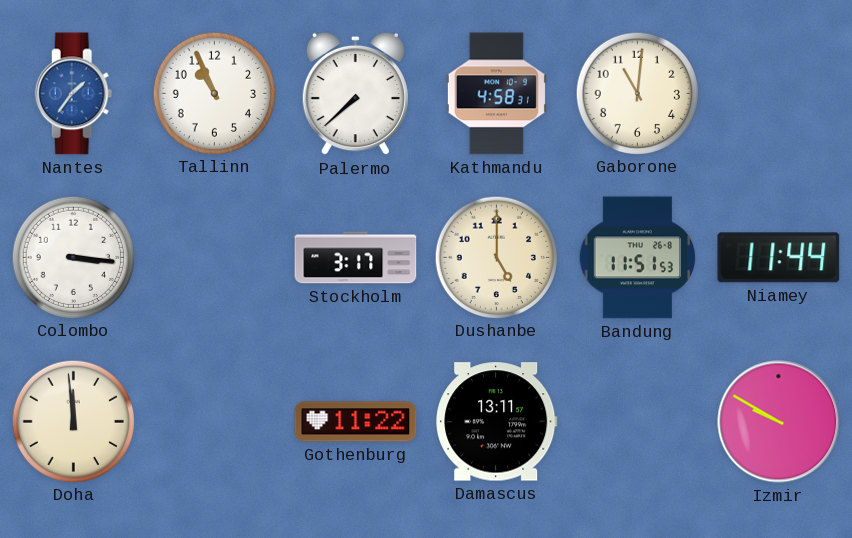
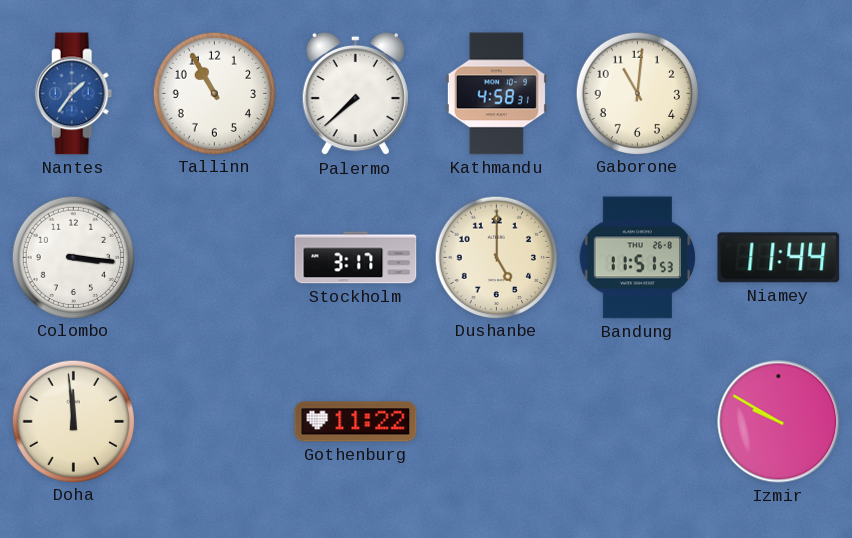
Tallinn: 10:56 -> 10:55
Damascus: 13:11 -> none
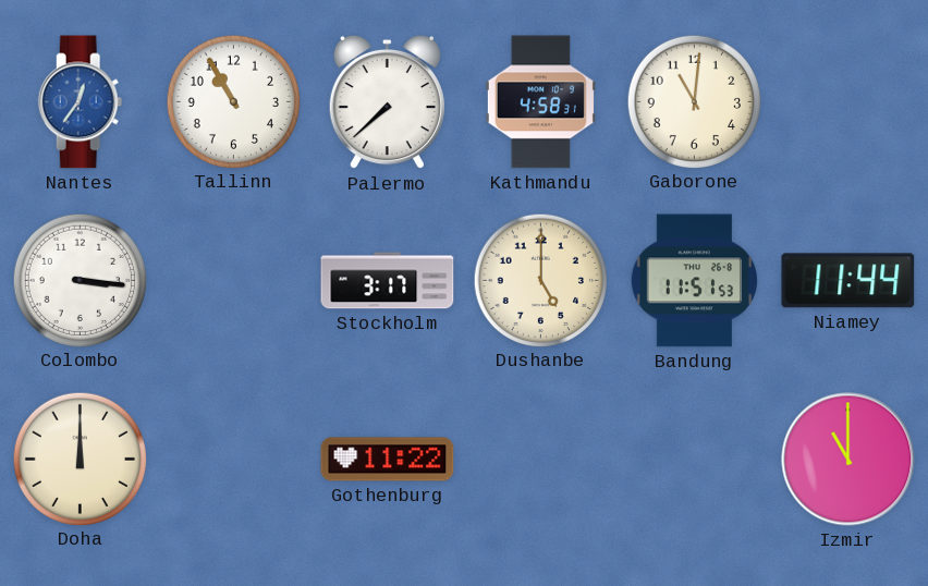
Nantes: 1:36 -> 12:36
Doha: 11:59 -> 12:00
Izmir: 9:50 -> 11:00
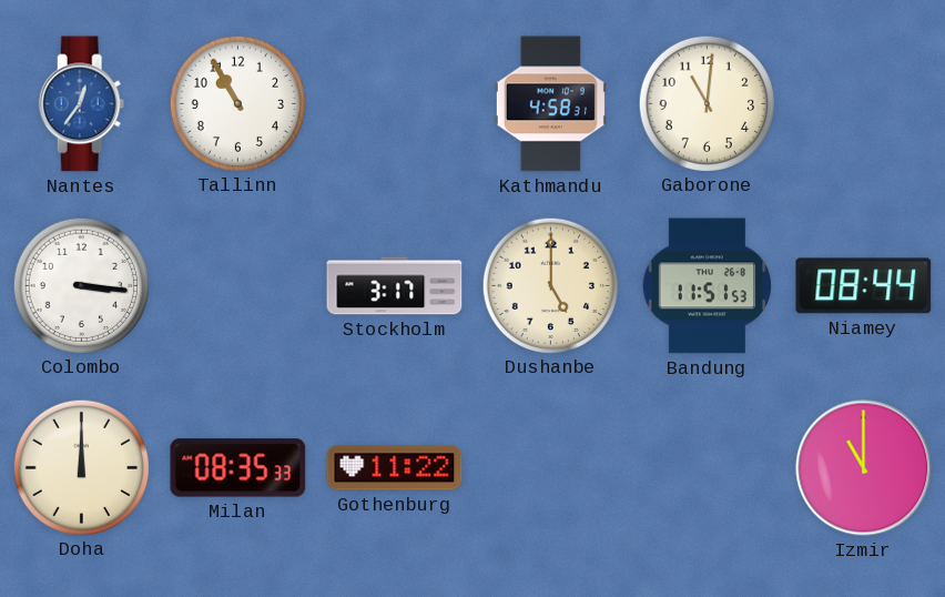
Palermo: 7:38 -> none
Niamey: 11:44 -> 08:44
Milan: none -> 08:35
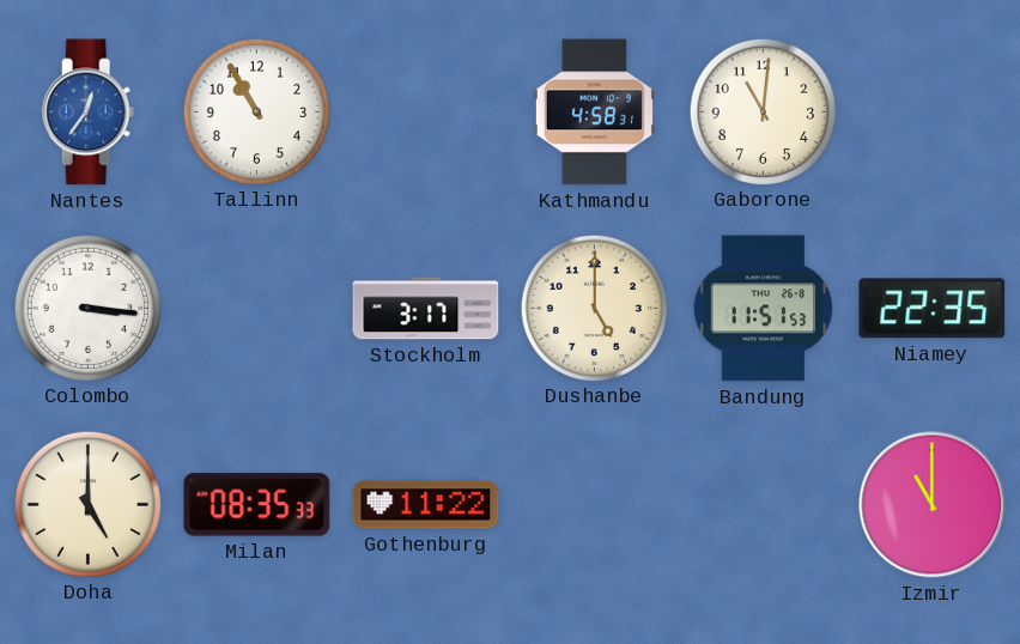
Niamey: 08:44 -> 22:35
Doha: 12:00 -> 5:00
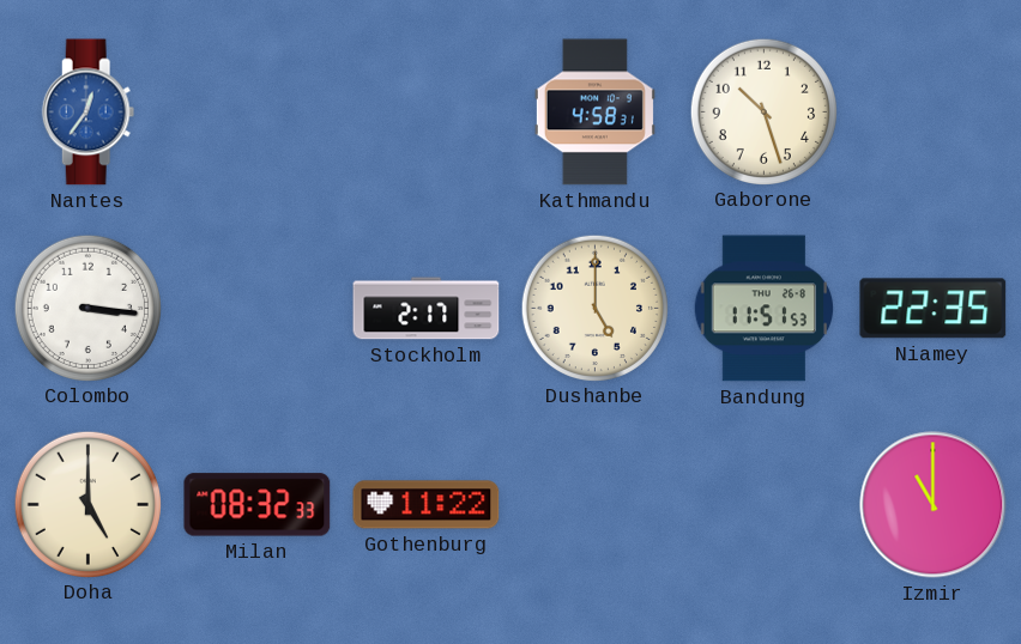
Tallinn: 10:55 -> none
Gaborone: 11:01 -> 10:27
Stockholm: 3:17 -> 2:17
Milan: 08:35 -> 08:32
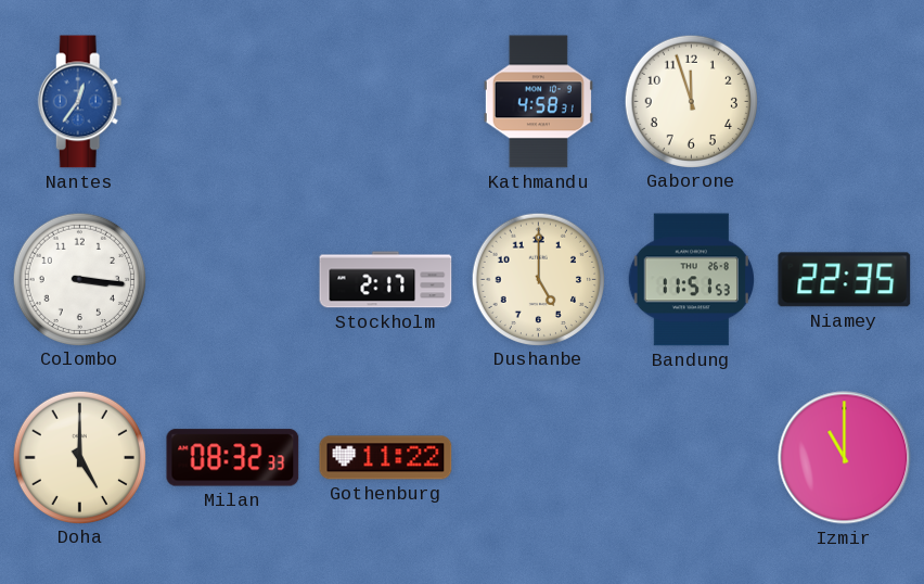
Gaborone: 10:27 -> 11:57
